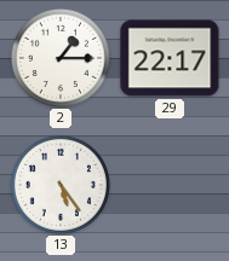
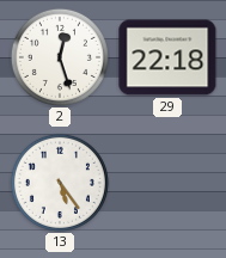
2: 1:15 -> 12:27
29: 22:17 -> 22:18
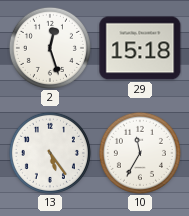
29: 22:18 -> 15:18
10: none -> 11:35
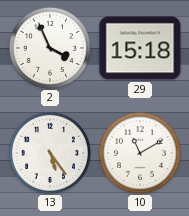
2: 12:27 -> 3:56
10: 11:35 -> 11:10
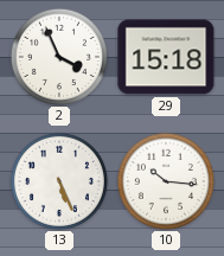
13: 5:24 -> 5:26
10: 11:10 -> 10:16
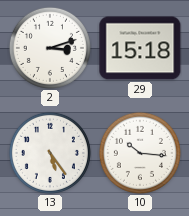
2: 3:56 -> 3:12
13: 5:26 -> 5:24
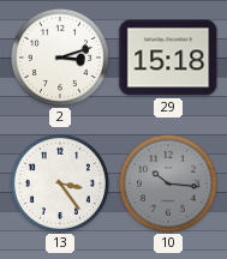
13: 5:24 -> 3:24
10 dial: white -> grey
